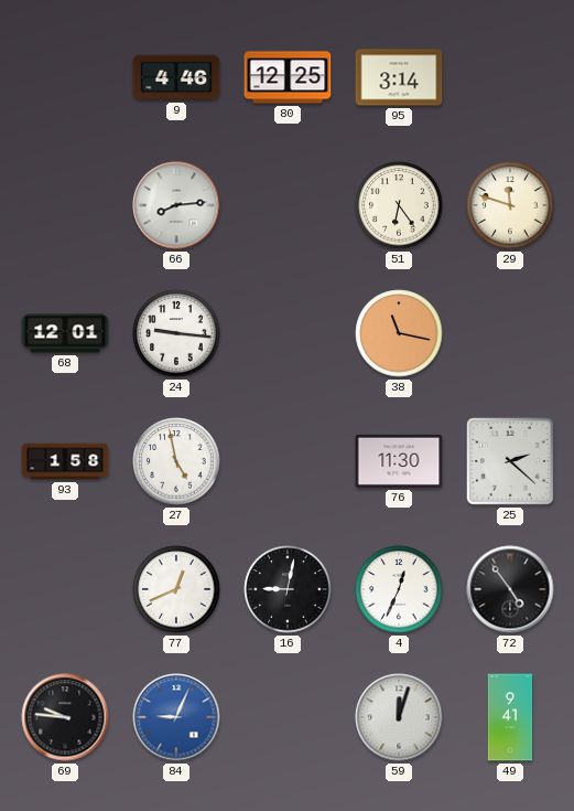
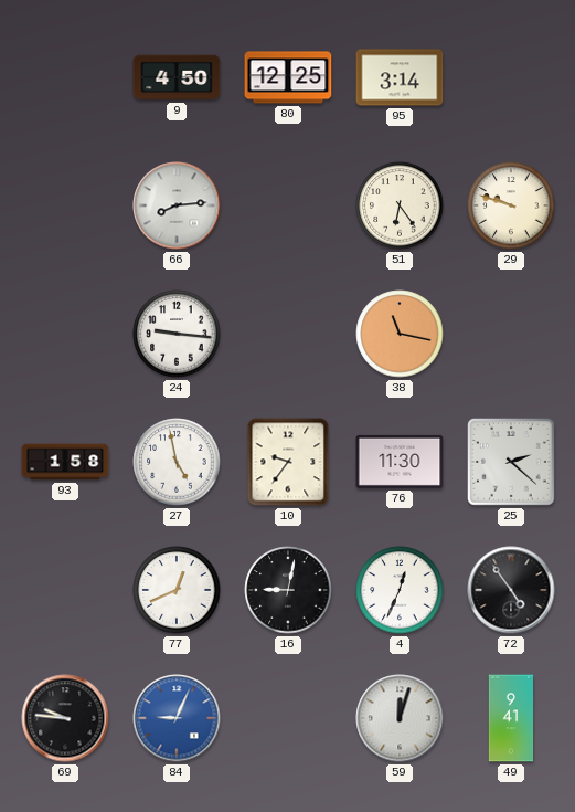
9: 4:46 -> 4:50
29: 11:48 -> 9:48
68: 12:01 -> none
10: none -> 9:36
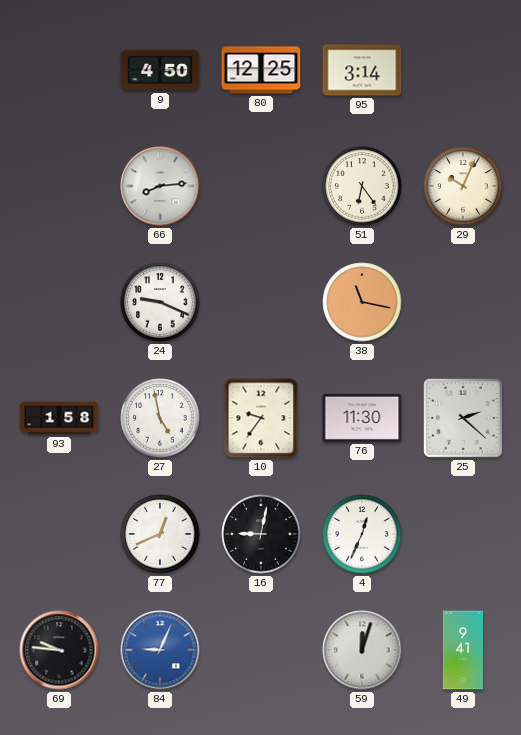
29: 9:48 -> 10:04
24: 9:16 -> 9:19
72: 4:54 -> none
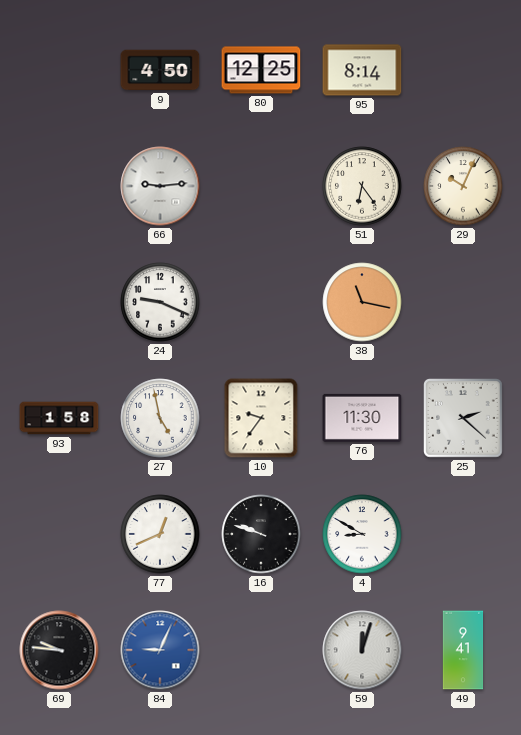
95: 3:14 -> 8:14
66: 8:14 -> 9:14
16: 9:02 -> 9:48
4: 12:34 -> 8:50
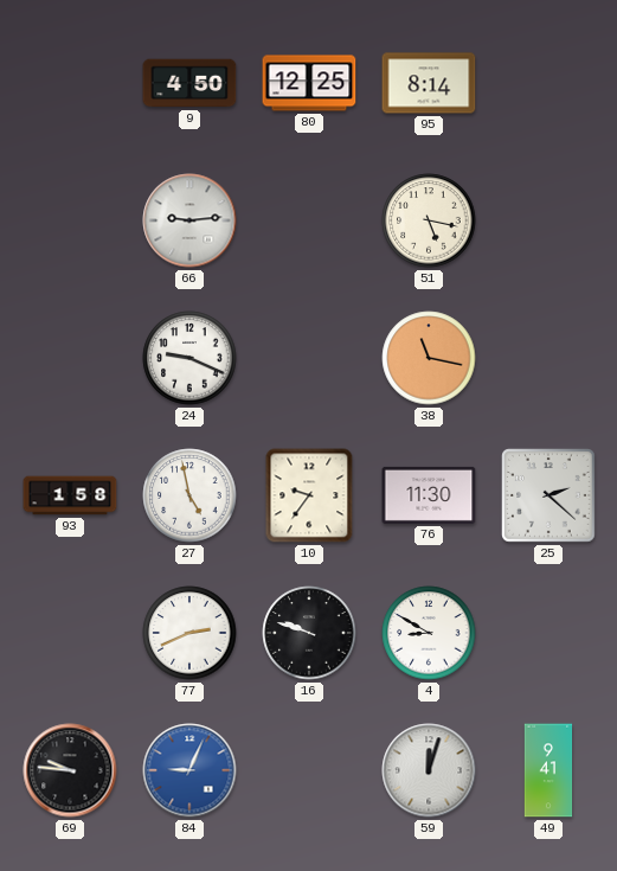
51: 6:24 -> 5:17
29: 10:04 -> none
77: 12:41 -> 2:41
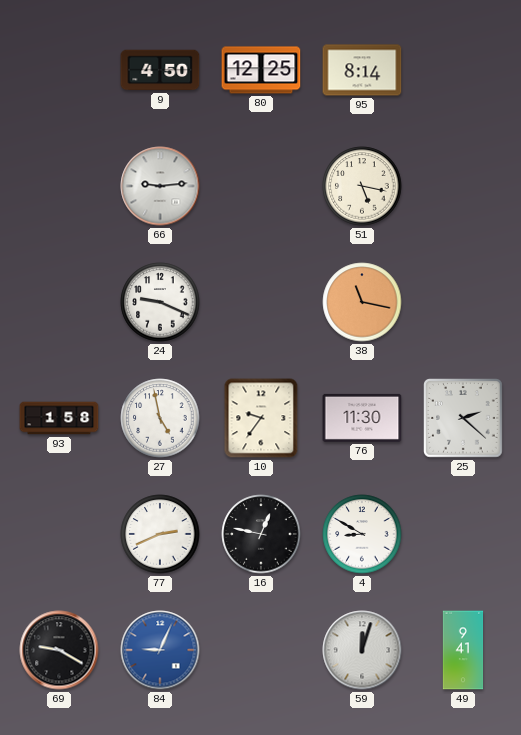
16: 9:48 -> 12:47
69: 9:46 -> 9:20
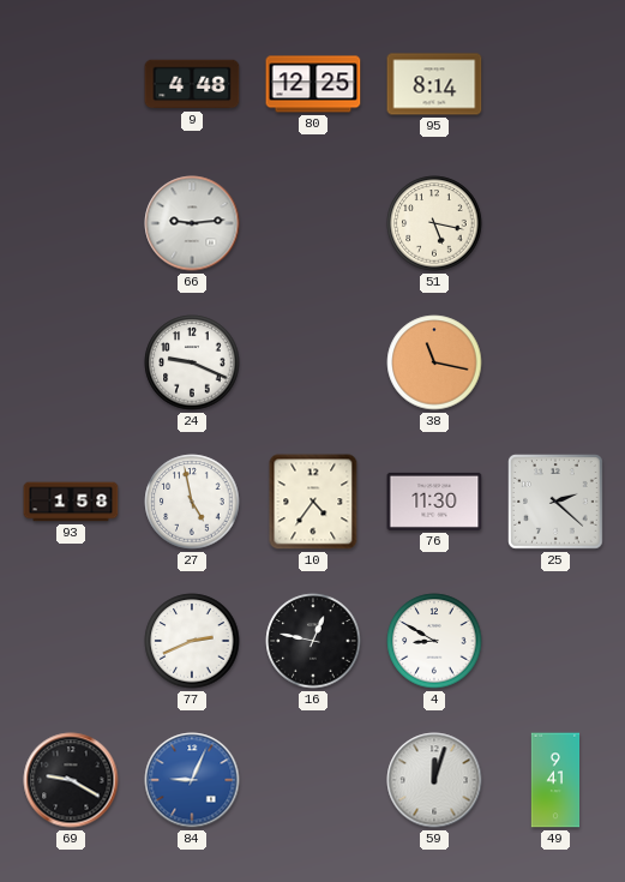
9: 4:50 -> 4:48
10: 9:36 -> 4:36
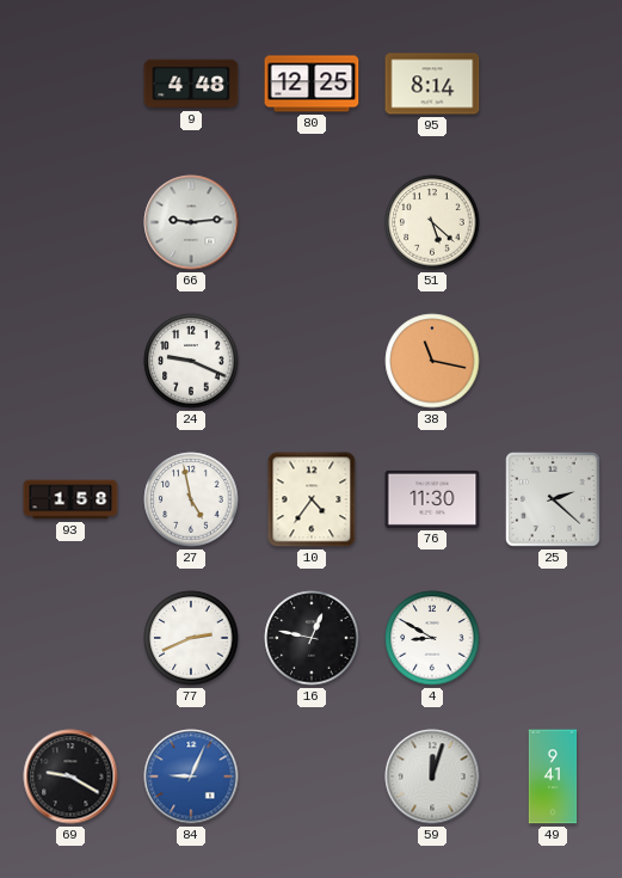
51: 5:17 -> 5:22
